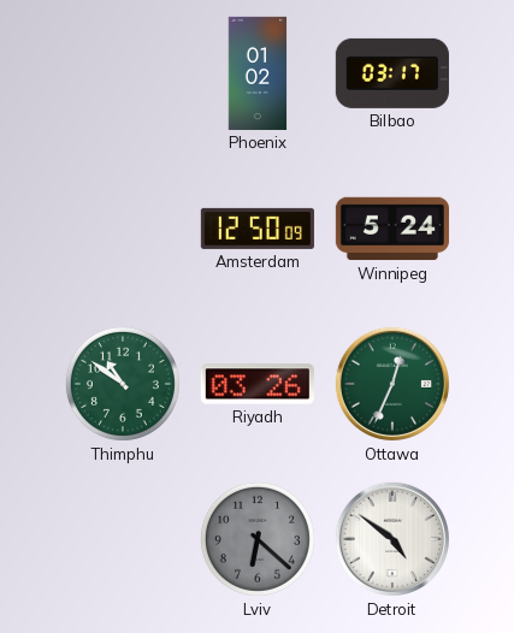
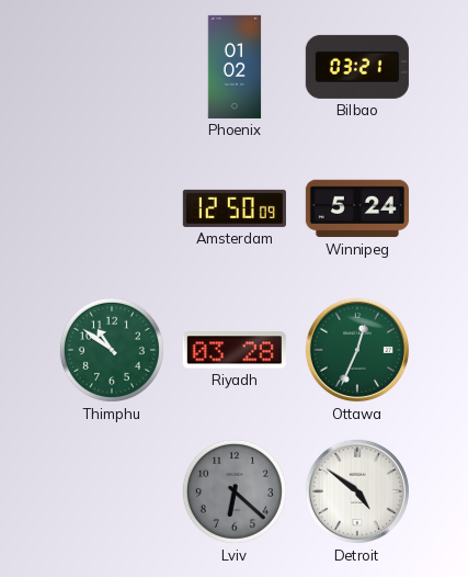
Bilbao: 03:17 -> 03:21
Riyadh: 03:26 -> 03:28
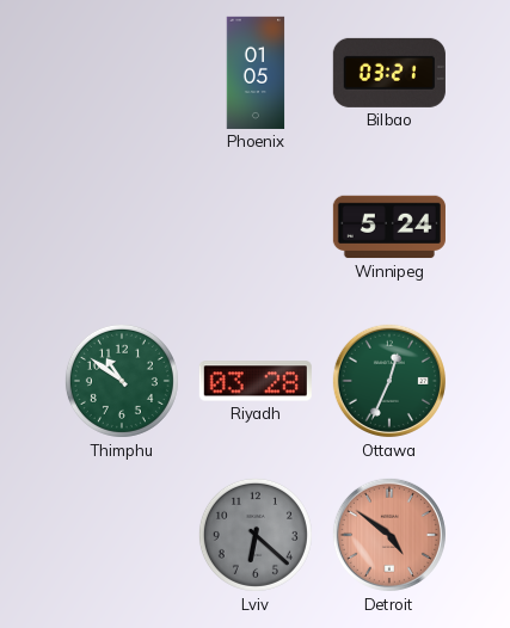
Phoenix: 01:02 -> 01:05
Amsterdam: 12:50 -> none
Detroit dial: white -> salmon
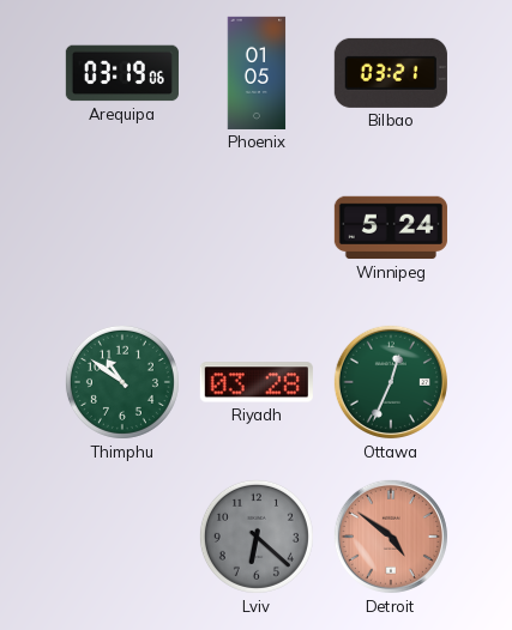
Arequipa: none -> 03:19
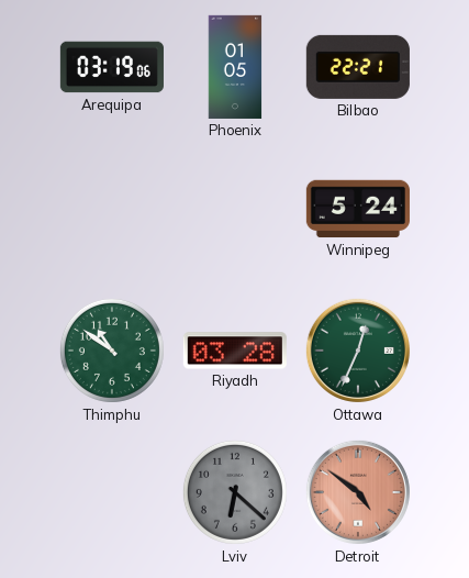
Bilbao: 03:21 -> 22:21
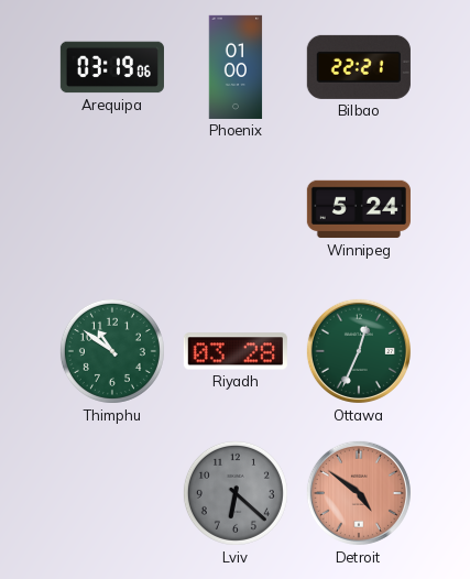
Phoenix: 01:05 -> 01:00
